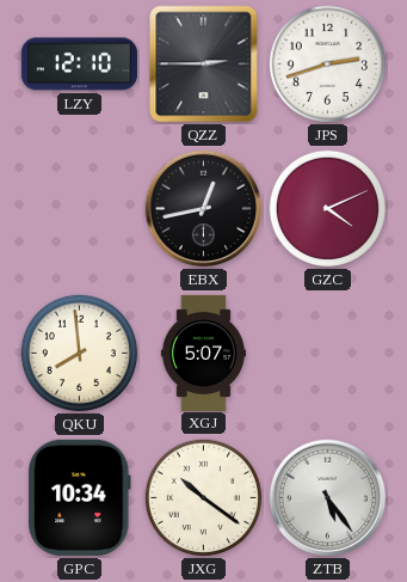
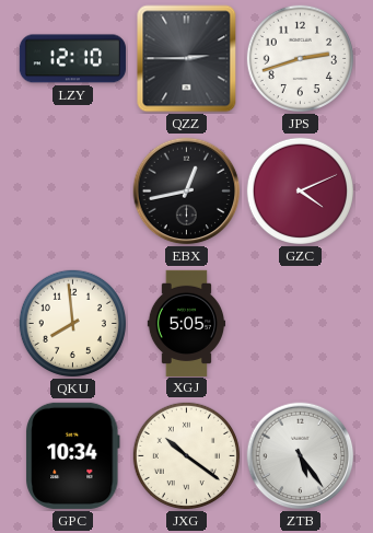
XGJ: 5:07 -> 5:05
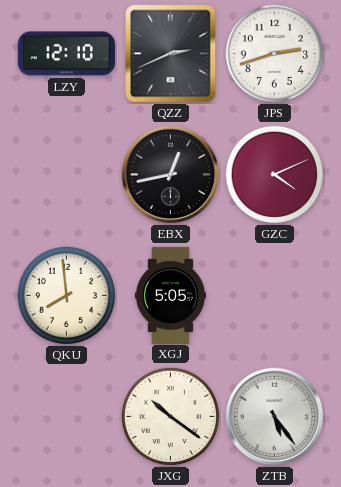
QZZ: 2:45 -> 2:41
GPC: 10:34 -> none
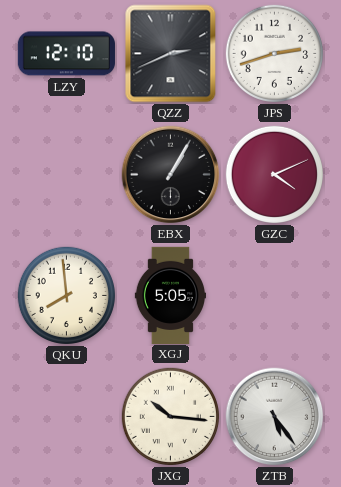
EBX: 12:43 -> 1:05
JXG: 10:21 -> 10:16
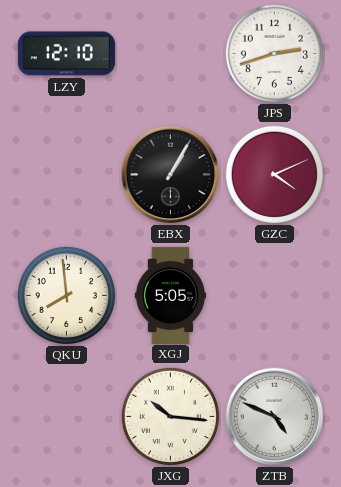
QZZ: 2:41 -> none
ZTB: 5:24 -> 4:49
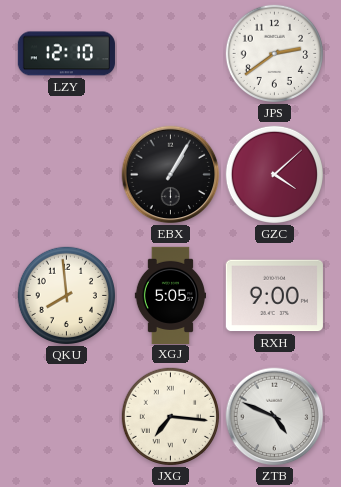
JPS: 2:42 -> 2:39
GZC: 4:11 -> 4:08
RXH: none -> 9:00
JXG: 10:16 -> 7:16
